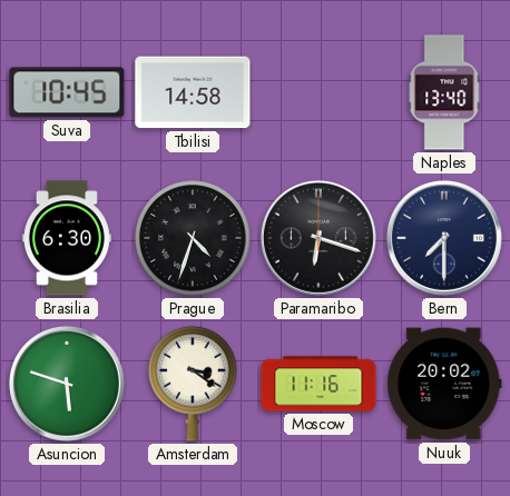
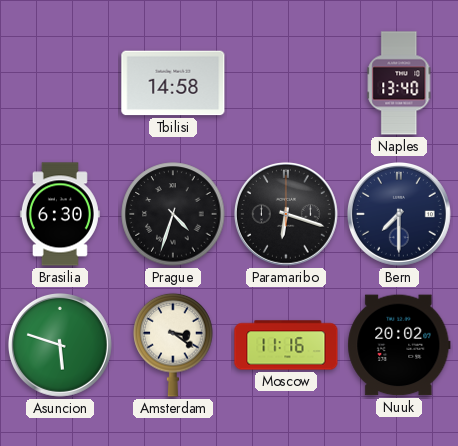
Suva: 10:45 -> none
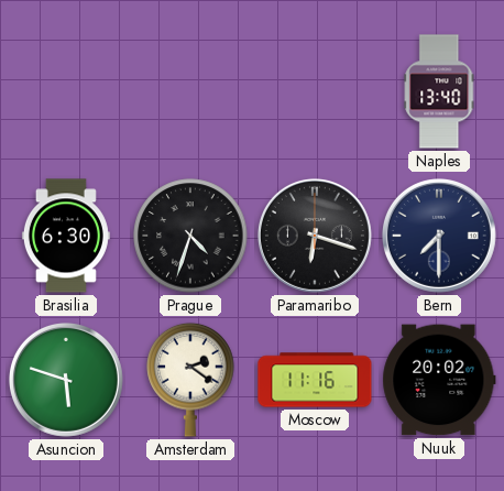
Tbilisi: 14:58 -> none
Amsterdam: 3:21 -> 2:21
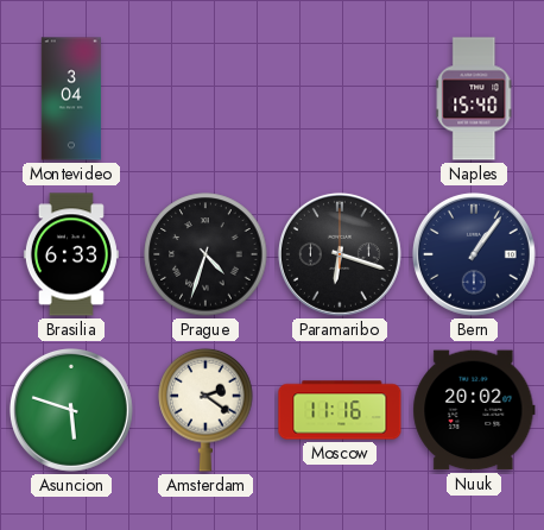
Montevideo: none -> 3:04
Naples: 13:40 -> 15:40
Brasilia: 6:30 -> 6:33
Bern: 7:30 -> 1:06
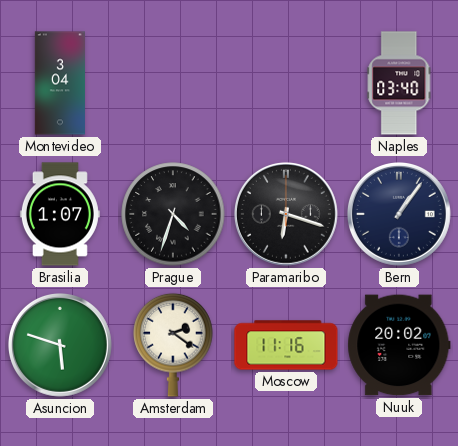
Naples: 15:40 -> 03:40
Brasilia: 6:33 -> 1:07
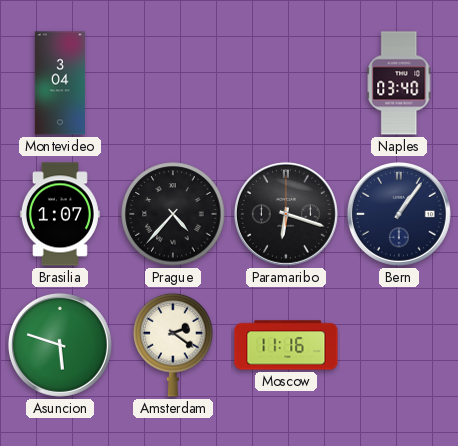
Prague: 4:33 -> 4:37
Nuuk: 20:02 -> none
